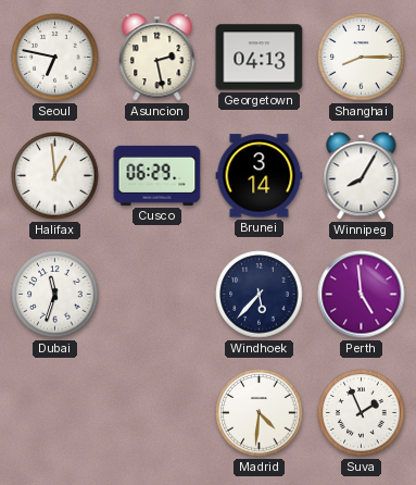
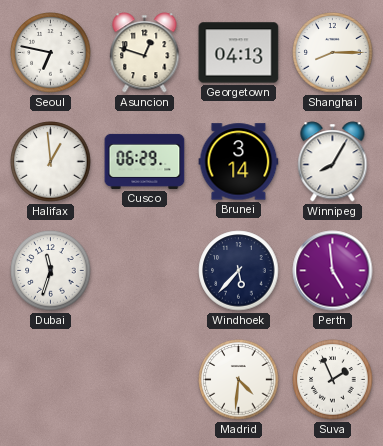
Asuncion: 2:28 -> 12:48
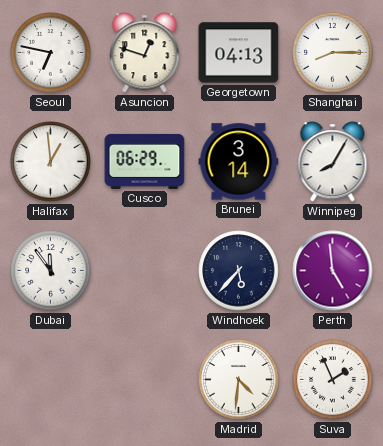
Dubai: 11:33 -> 11:54
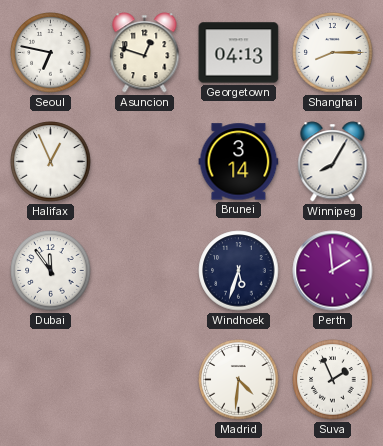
Halifax: 12:59 -> 12:56
Cusco: 06:29 -> none
Windhoek: 5:37 -> 5:33
Perth: 4:59 -> 1:59
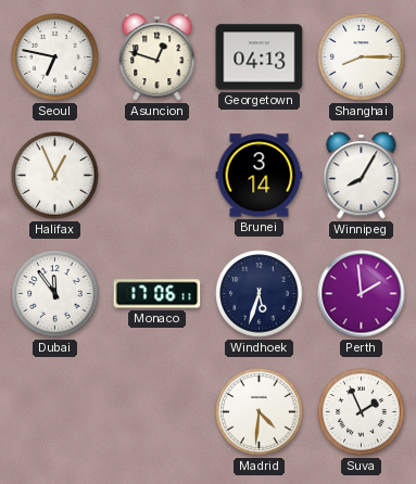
Monaco: none -> 17:06
